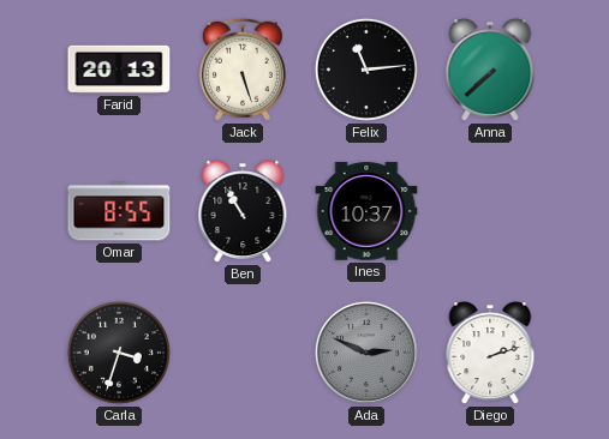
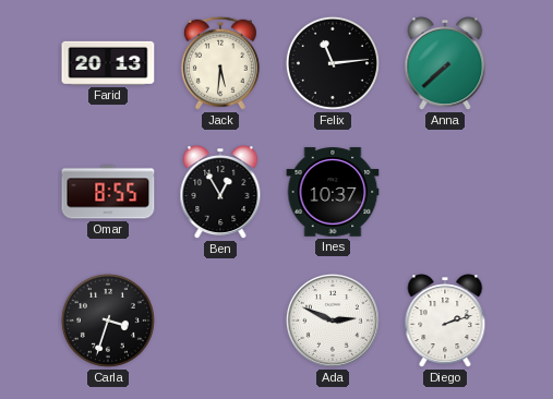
Jack: 5:27 -> 5:31
Ben: 10:55 -> 12:55
Ada dial: grey -> white
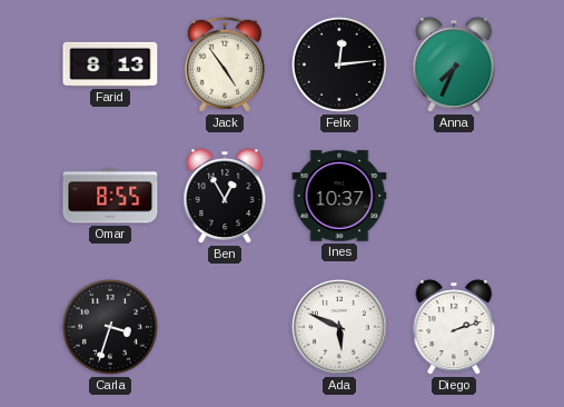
Farid: 20:13 -> 8:13
Jack: 5:31 -> 4:54
Felix: 11:14 -> 12:14
Anna: 7:38 -> 7:34
Ada: 2:49 -> 5:49
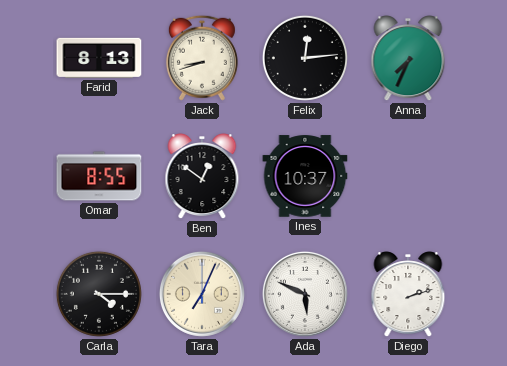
Jack: 4:54 -> 8:42
Ben: 12:55 -> 12:51
Carla: 3:33 -> 4:15
Tara: none -> 7:04
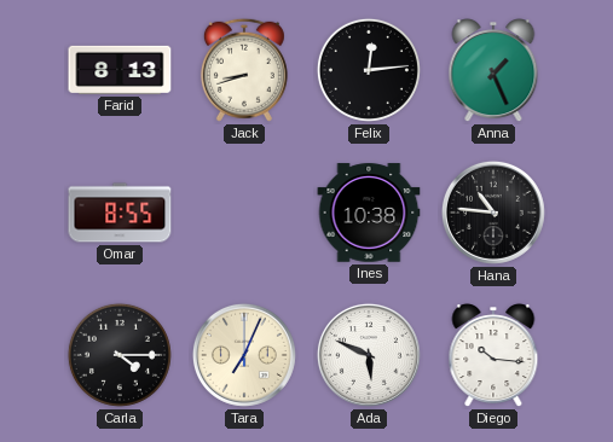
Anna: 7:34 -> 1:26
Ben: 12:51 -> none
Ines: 10:37 -> 10:38
Hana: none -> 10:46
Diego: 2:12 -> 10:16
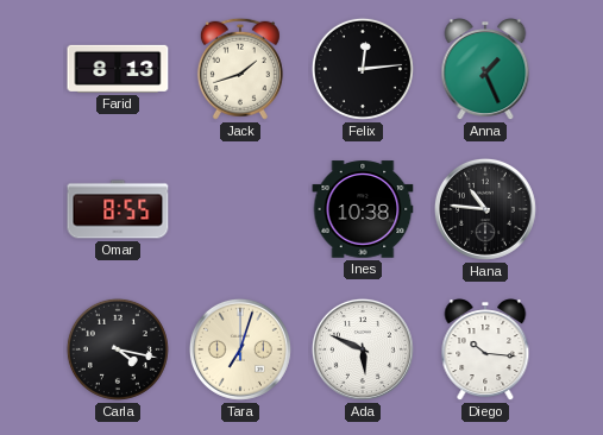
Jack: 8:42 -> 1:42
Carla: 4:15 -> 4:17
Tara: 7:04 -> 7:03
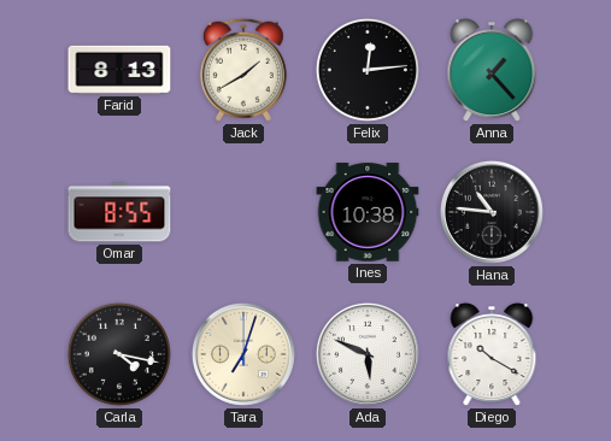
Jack: 1:42 -> 1:40
Anna: 1:26 -> 1:23
Diego: 10:16 -> 10:20
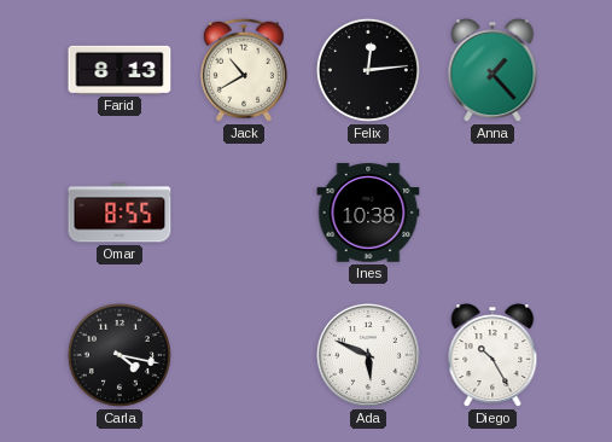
Jack: 1:40 -> 10:40
Hana: 10:46 -> none
Tara: 7:03 -> none
Diego: 10:20 -> 10:25
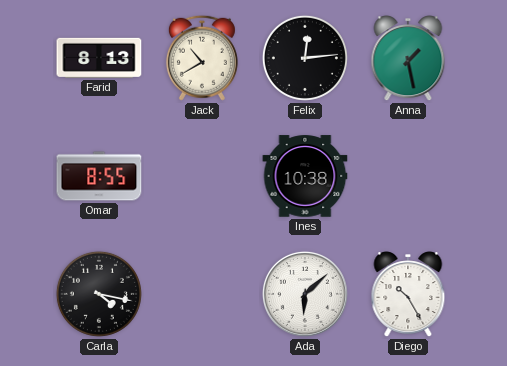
Anna: 1:23 -> 1:28
Ada: 5:49 -> 6:08
